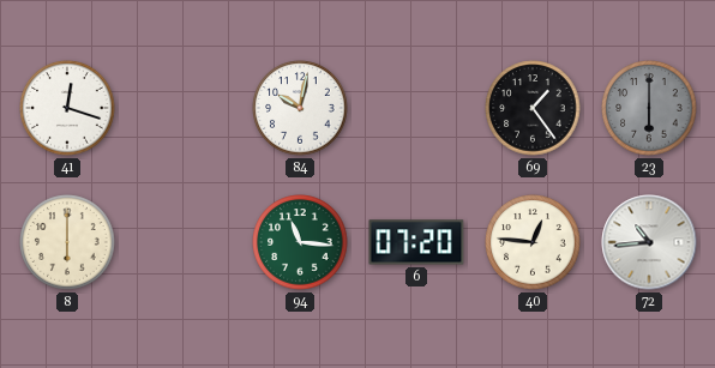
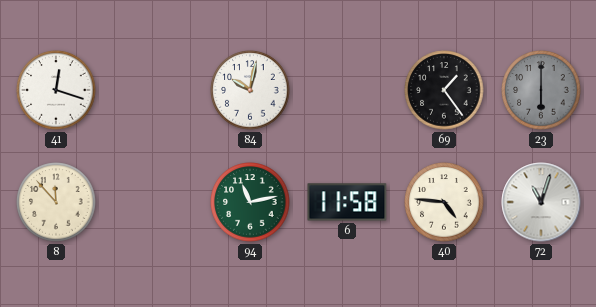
8: 6:00 -> 11:53
94: 11:16 -> 11:13
6: 07:20 -> 11:58
40: 12:46 -> 4:46
72: 10:44 -> 11:03
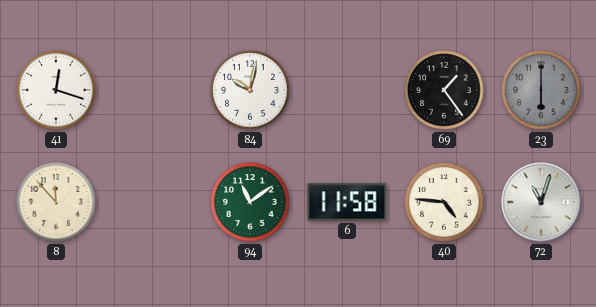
94: 11:13 -> 11:09
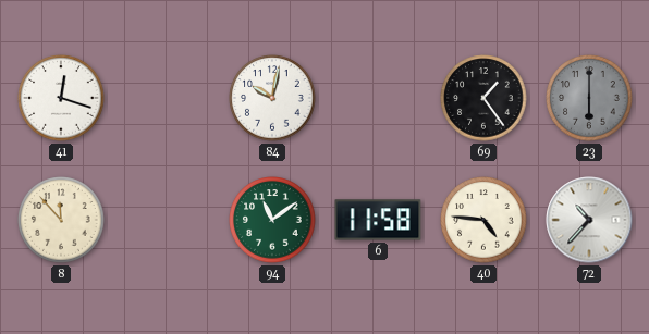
72: 11:03 -> 10:37
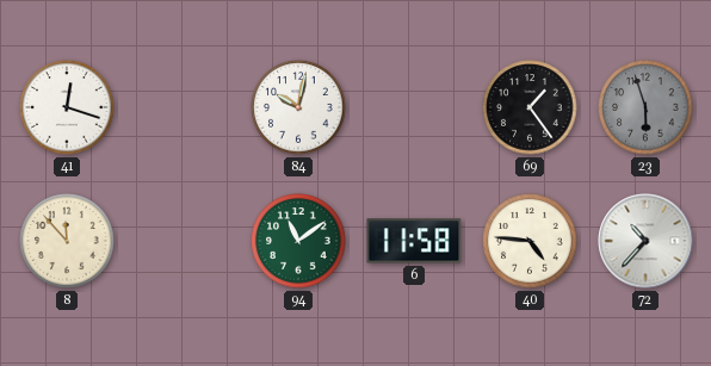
23: 6:00 -> 5:57
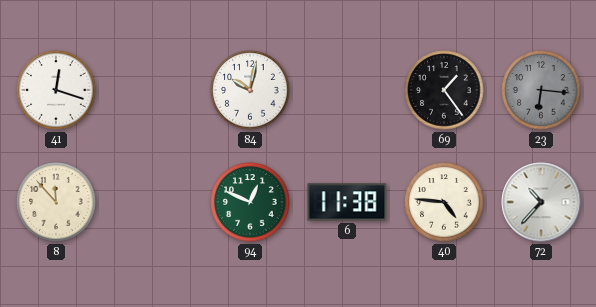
23: 5:57 -> 6:16
94: 11:09 -> 12:49
6: 11:58 -> 11:38
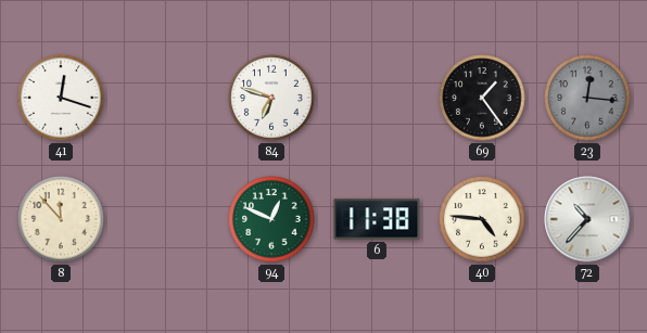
84: 10:02 -> 6:48
23: 6:16 -> 12:16
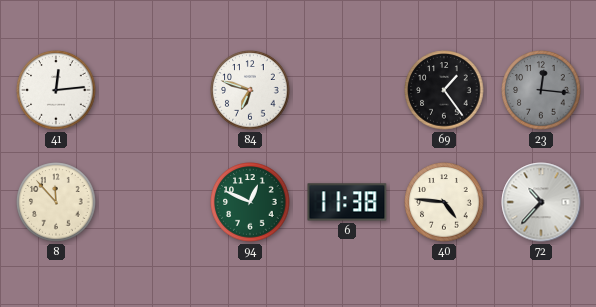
41: 12:18 -> 12:14
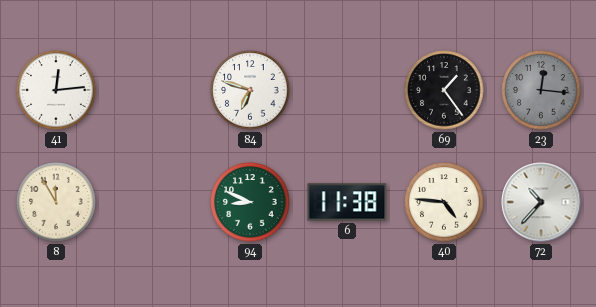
8: 11:53 -> 11:55
94: 12:49 -> 8:49
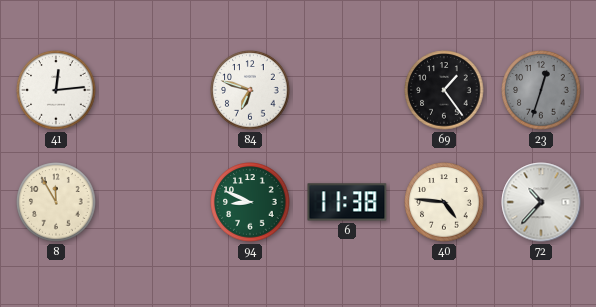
23: 12:16 -> 12:33
